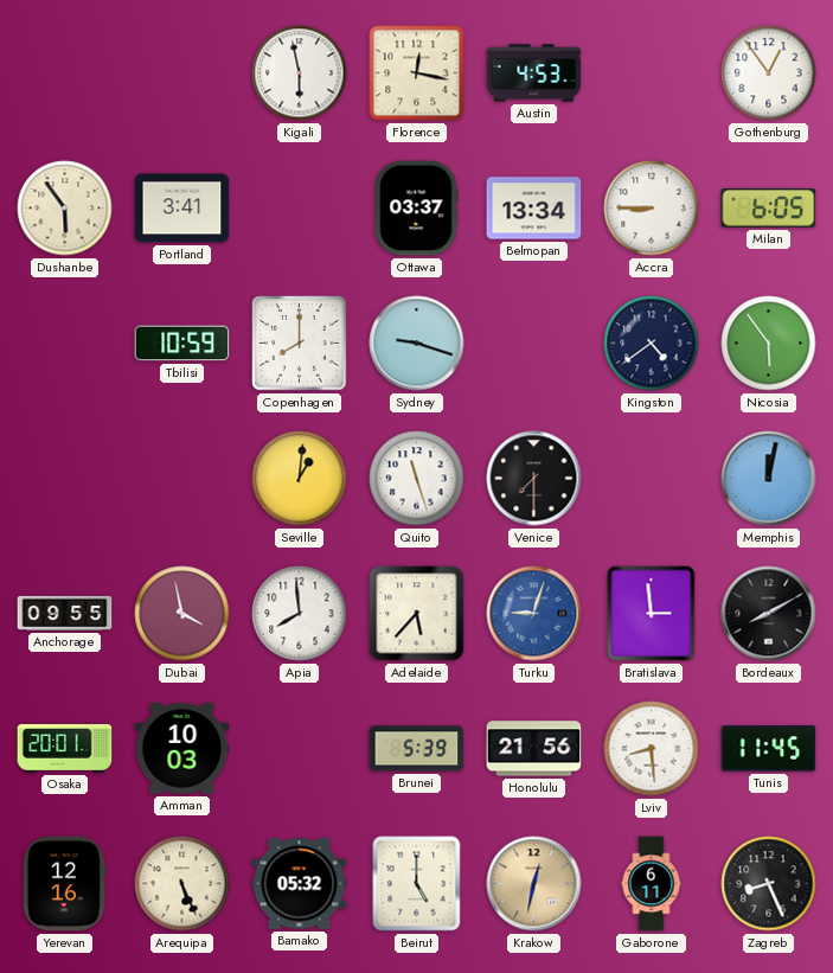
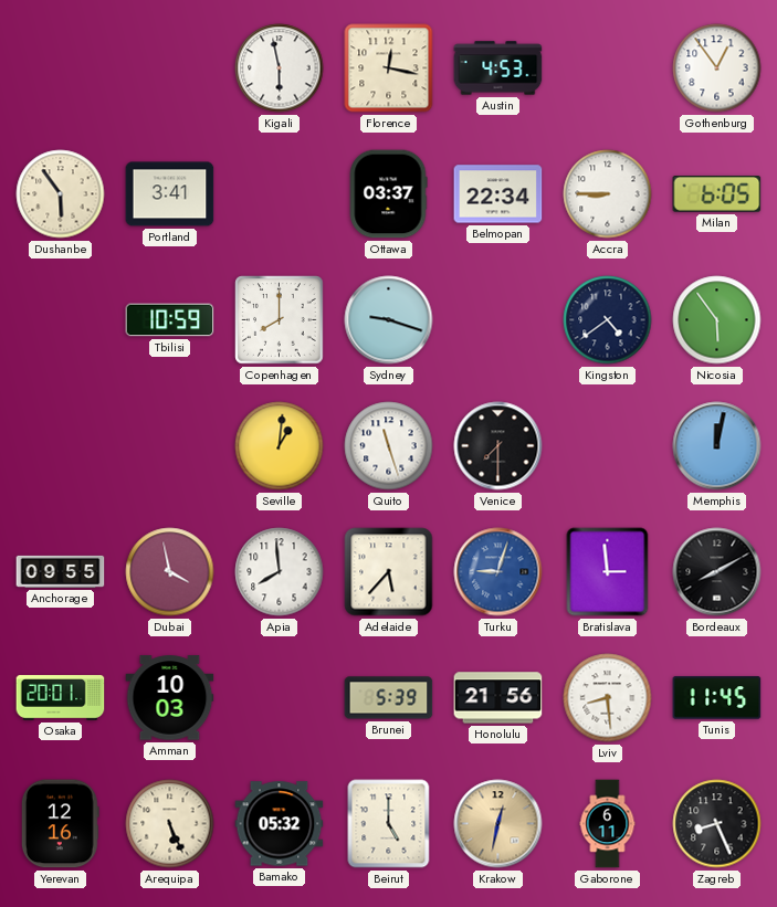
Belmopan: 13:34 -> 22:34
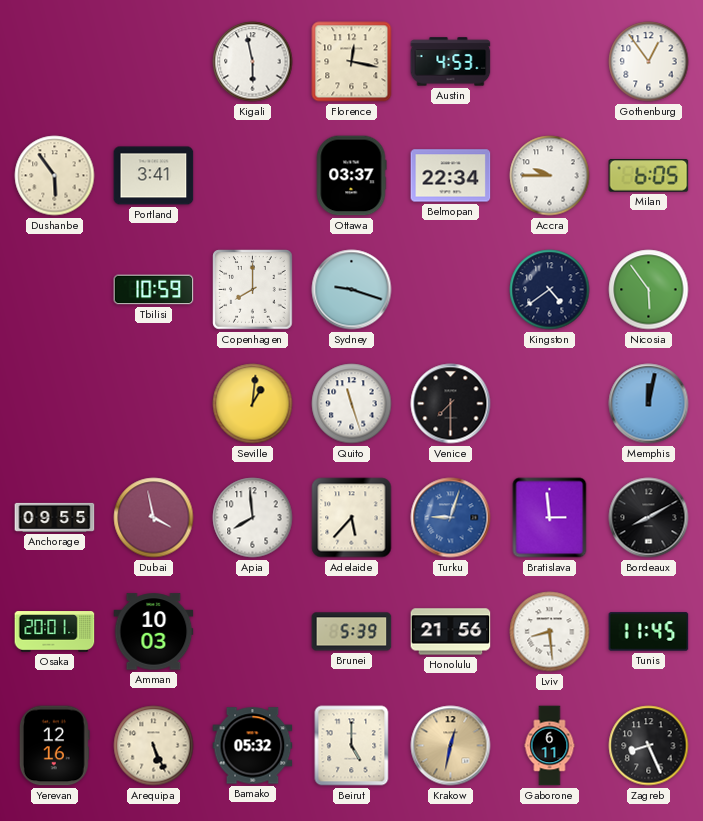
Accra: 8:45 -> 9:45
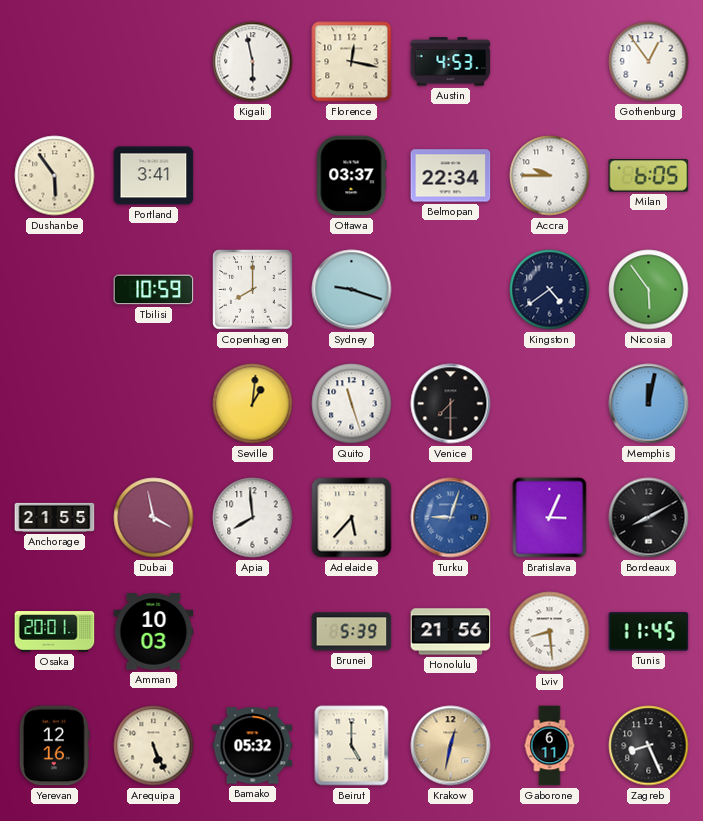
Anchorage: 09:55 -> 21:55
Bratislava: 2:59 -> 3:04
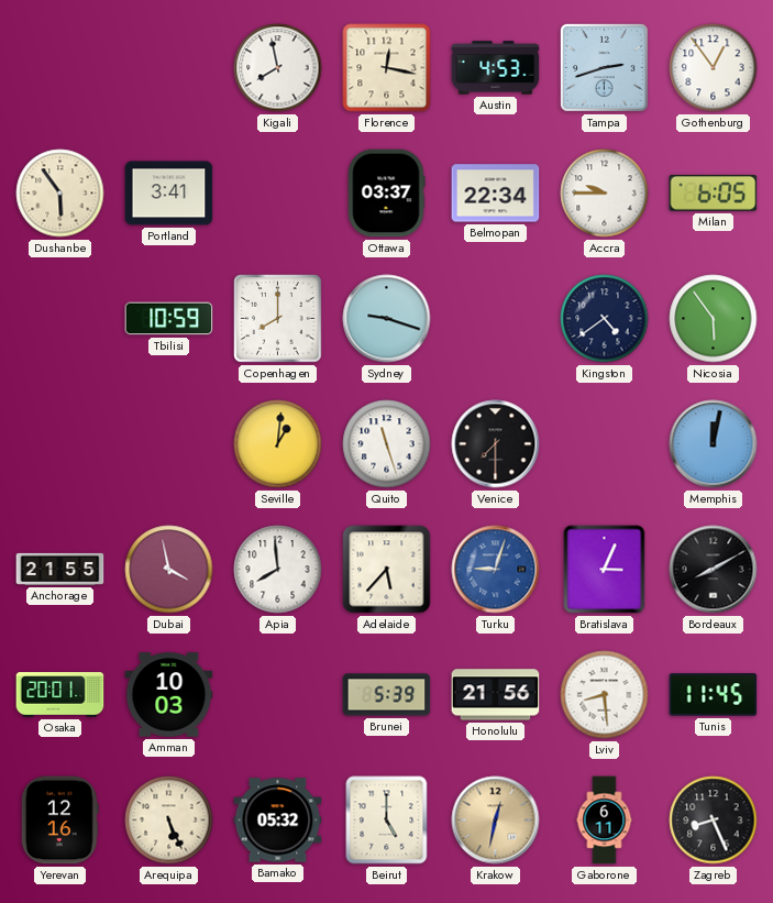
Kigali: 5:58 -> 7:58
Tampa: none -> 2:42
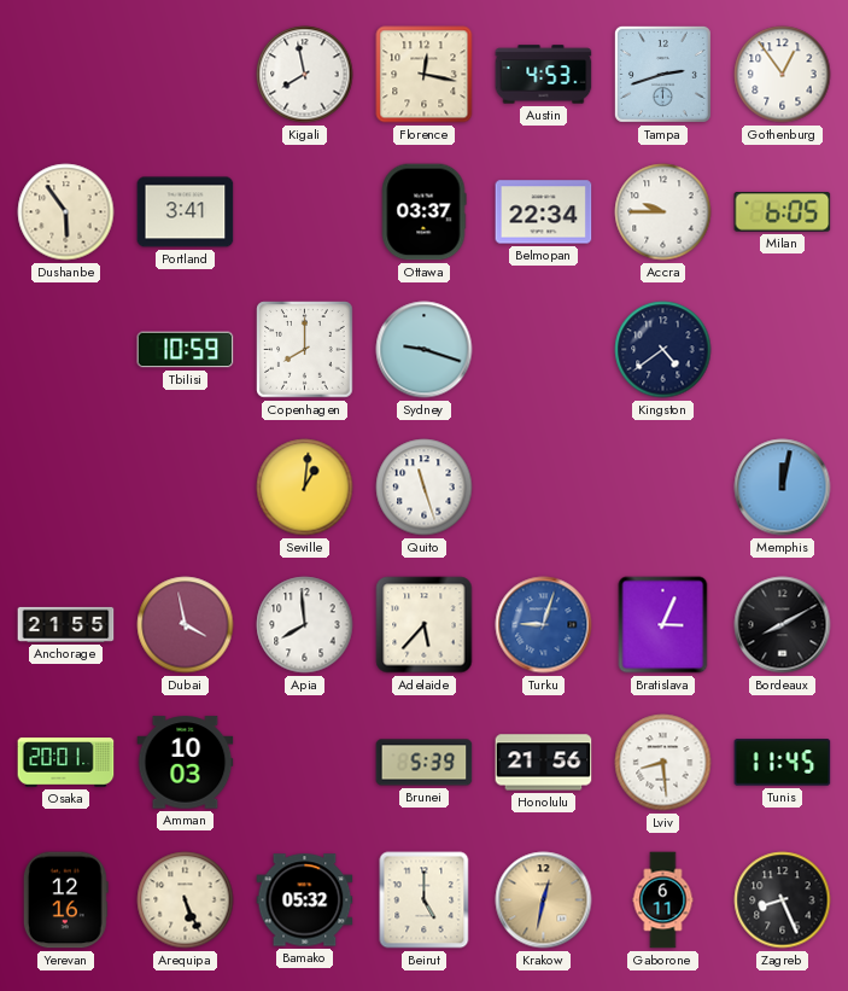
Nicosia: 5:54 -> none
Venice: 7:30 -> none
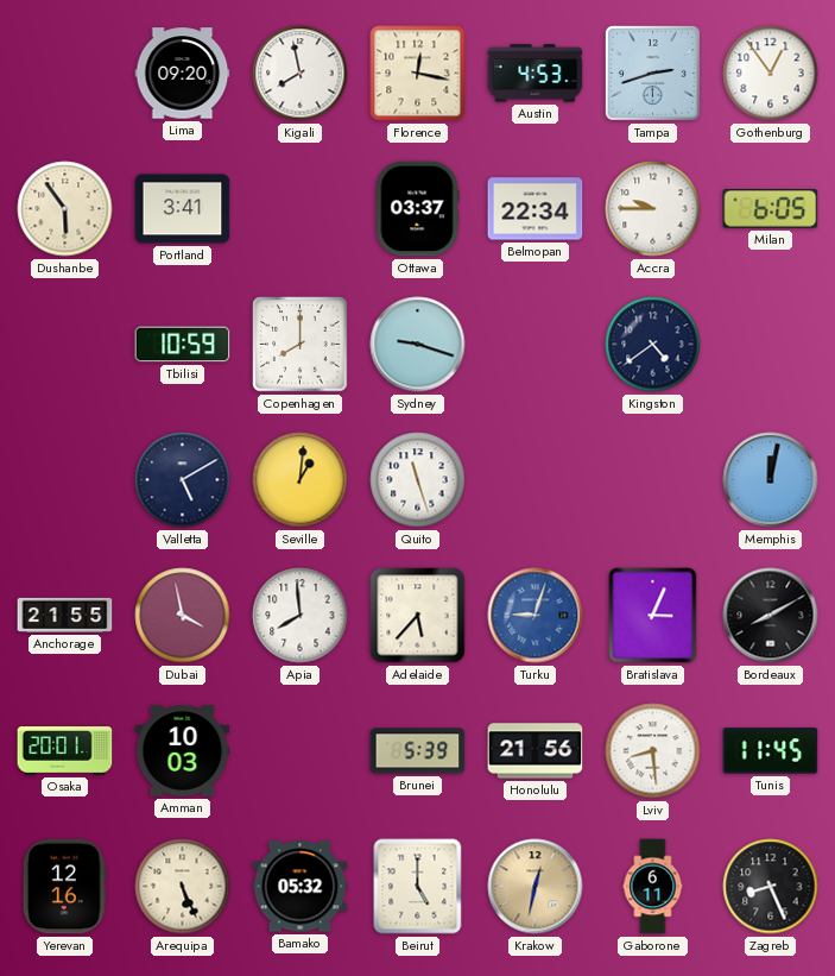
Lima: none -> 09:20
Valletta: none -> 5:10
